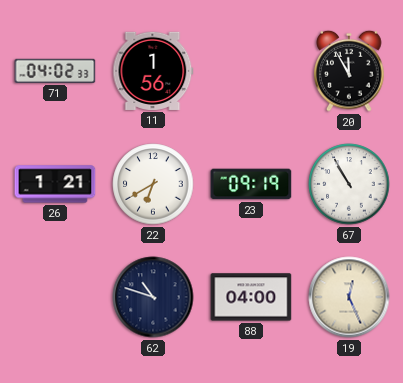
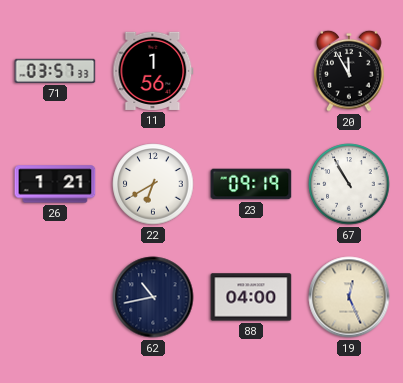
71: 04:02 -> 03:57
62: 10:48 -> 10:43
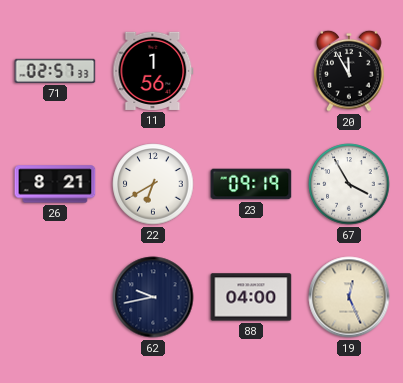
71: 03:57 -> 02:57
26: 1:21 -> 8:21
67: 10:55 -> 3:55
62: 10:43 -> 9:43
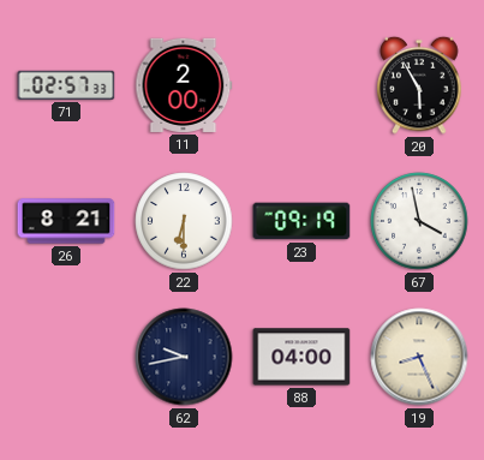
11: 1:56 -> 2:00
20: 11:55 -> 5:55
22: 6:40 -> 6:30
67: 3:55 -> 3:58
19: 12:26 -> 8:26
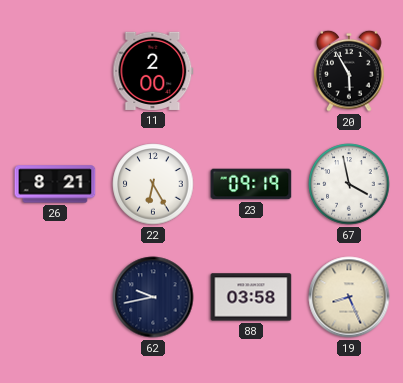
71: 02:57 -> none
22: 6:30 -> 6:25
88: 04:00 -> 03:58
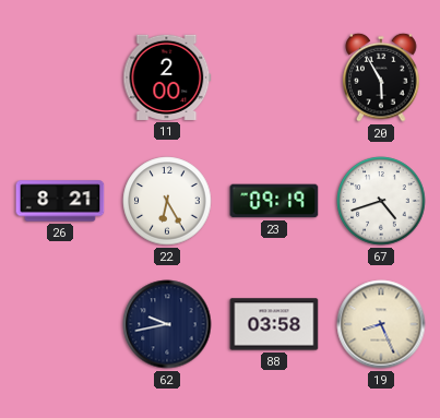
67: 3:58 -> 4:42
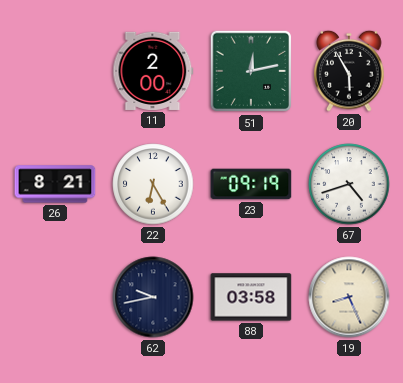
51: none -> 12:13
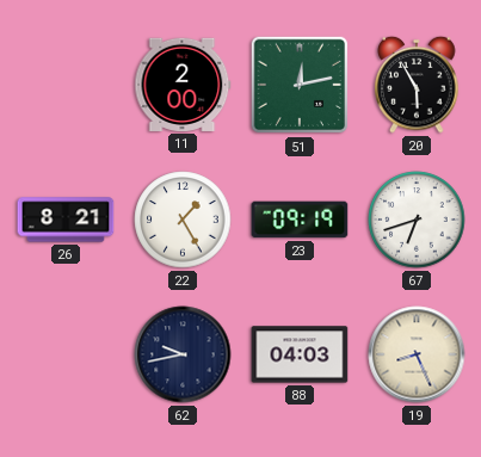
22: 6:25 -> 1:25
67: 4:42 -> 6:42
88: 03:58 -> 04:03
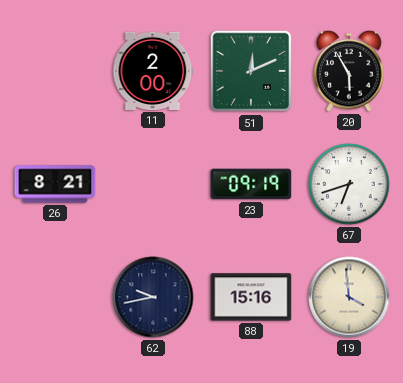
51: 12:13 -> 12:11
22: 1:25 -> none
88: 04:03 -> 15:16
19: 8:26 -> 3:59
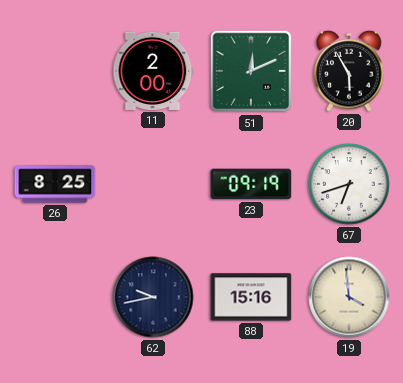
26: 8:21 -> 8:25
